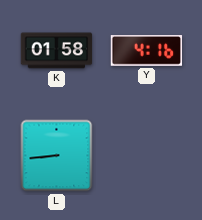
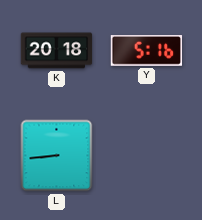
K: 01:58 -> 20:18
Y: 4:16 -> 5:16
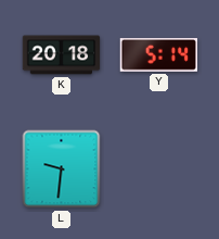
Y: 5:16 -> 5:14
L: 8:44 -> 9:31
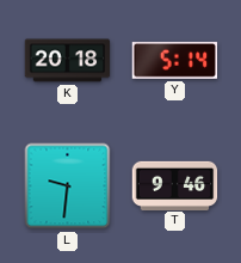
T: none -> 9:46
